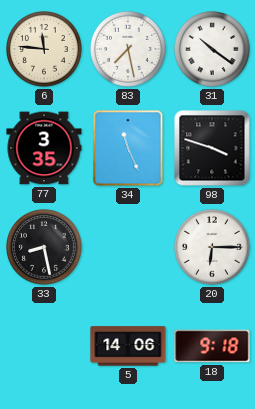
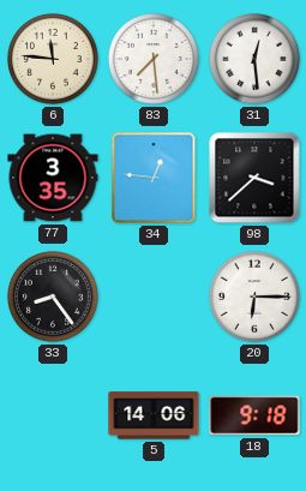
83: 7:28 -> 7:29
31: 10:21 -> 12:29
34: 11:26 -> 12:46
98: 3:48 -> 3:38
33: 8:28 -> 8:24
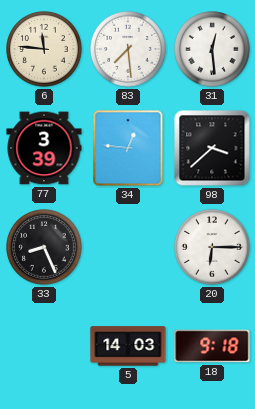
77: 3:35 -> 3:39
33: 8:24 -> 8:26
5: 14:06 -> 14:03
